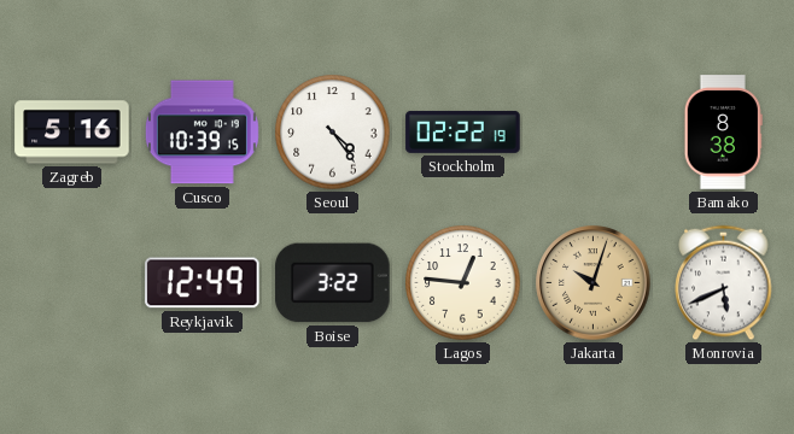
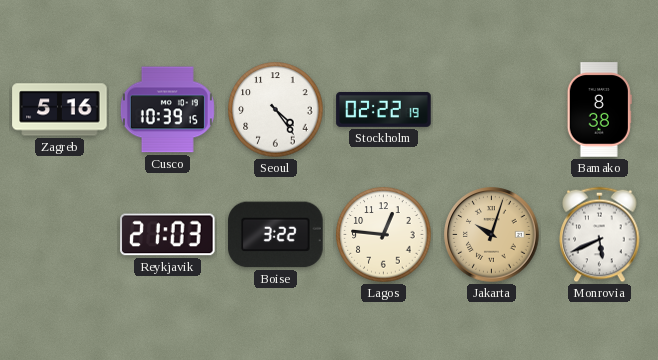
Reykjavik: 12:49 -> 21:03
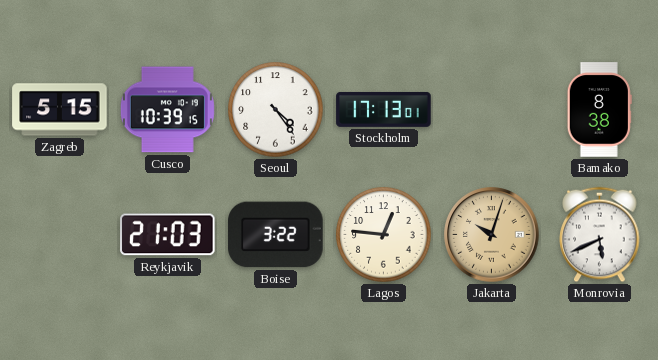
Zagreb: 5:16 -> 5:15
Stockholm: 02:22 -> 17:13
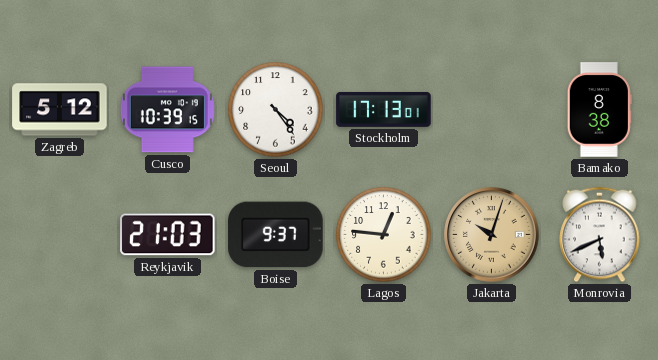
Zagreb: 5:15 -> 5:12
Boise: 3:22 -> 9:37
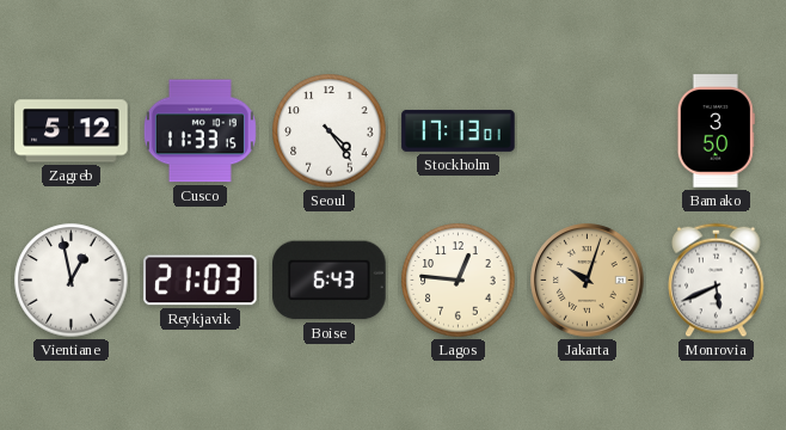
Cusco: 10:39 -> 11:33
Bamako: 8:38 -> 3:50
Vientiane: none -> 12:58
Boise: 9:37 -> 6:43
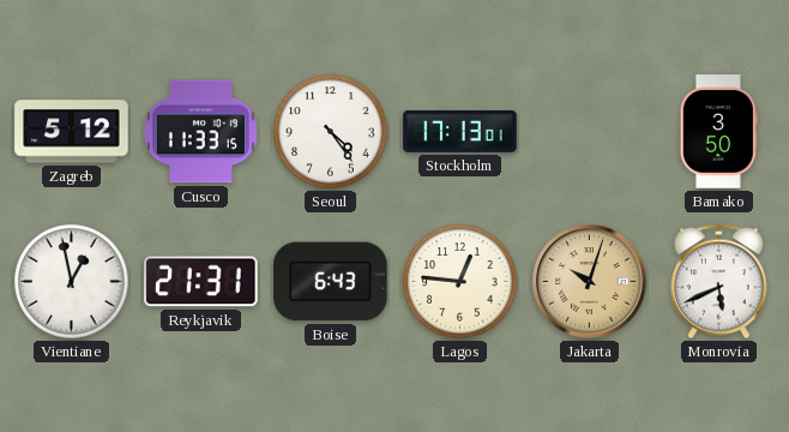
Reykjavik: 21:03 -> 21:31
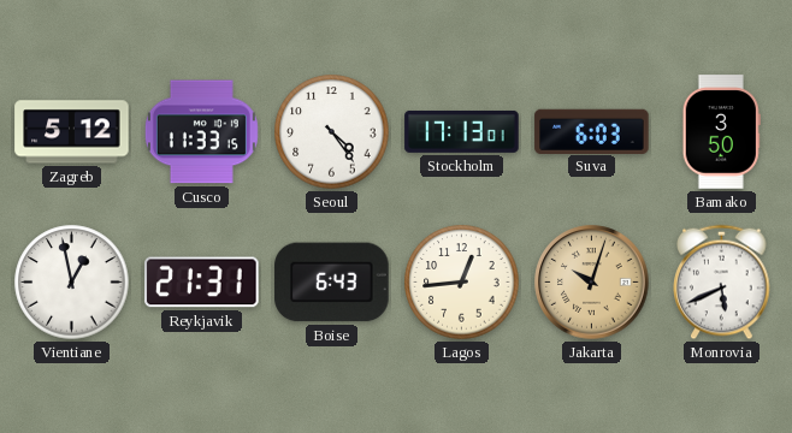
Suva: none -> 6:03
Lagos: 12:46 -> 12:44
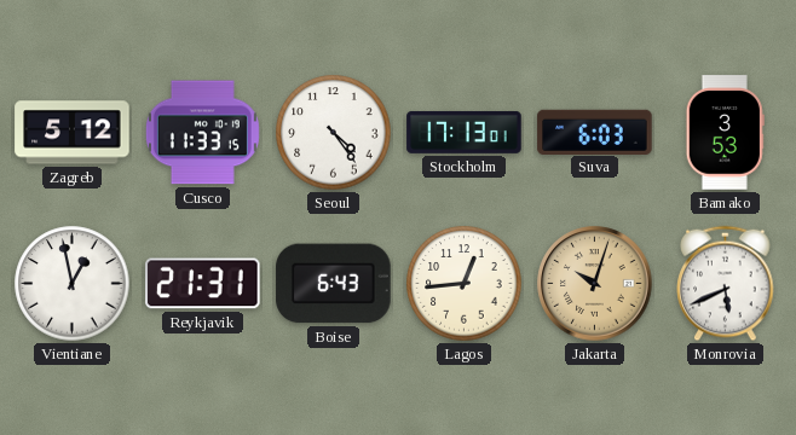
Bamako: 3:50 -> 3:53
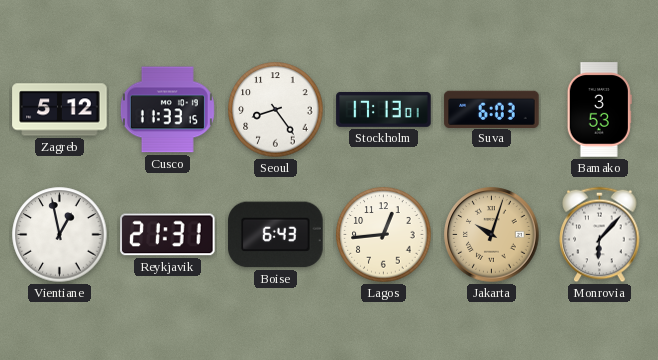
Seoul: 4:24 -> 8:24
Monrovia: 5:41 -> 6:07
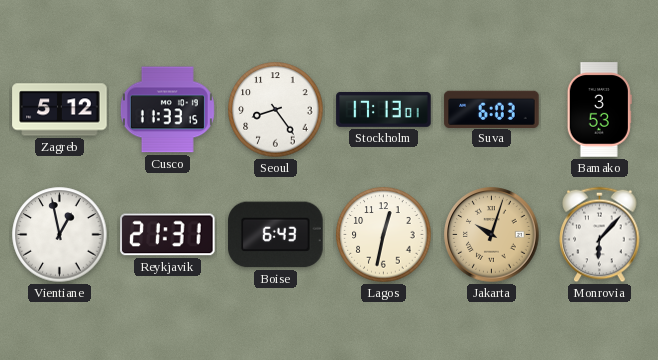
Lagos: 12:44 -> 12:32
